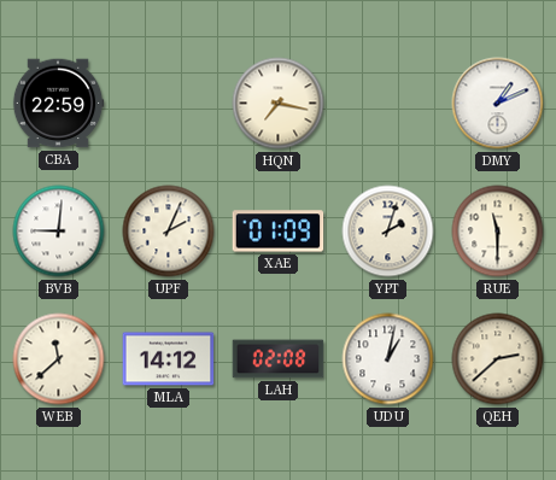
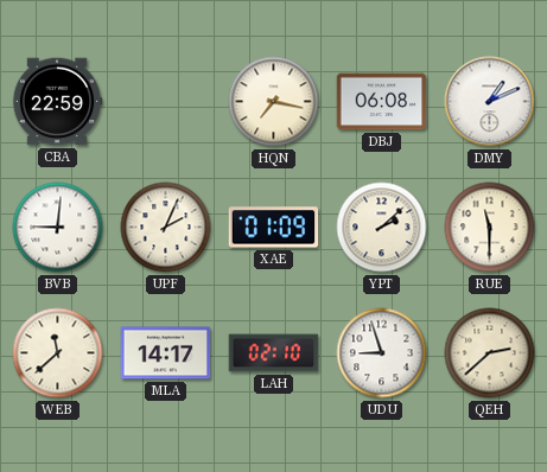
DBJ: none -> 06:08
YPT: 2:03 -> 2:08
MLA: 14:12 -> 14:17
LAH: 02:08 -> 02:10
UDU: 1:02 -> 8:57
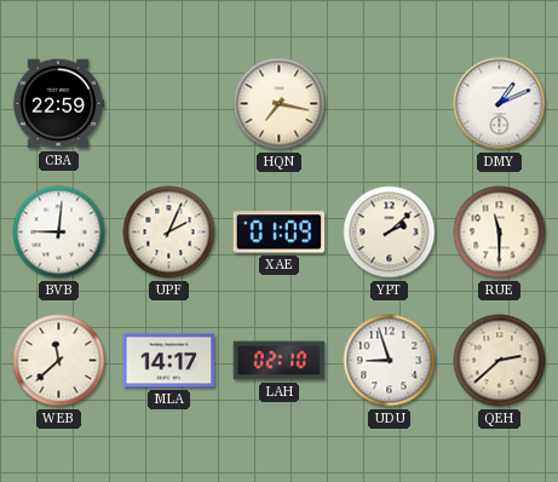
DBJ: 06:08 -> none
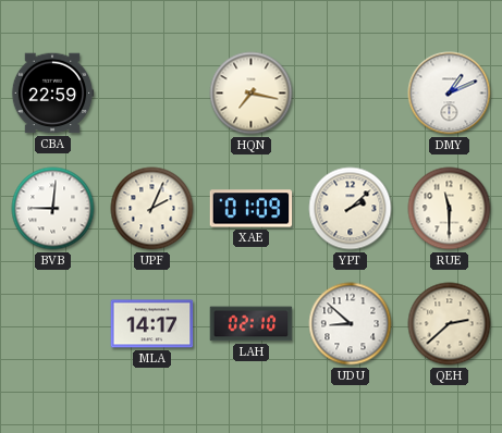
WEB: 11:38 -> none
UDU: 8:57 -> 8:52
